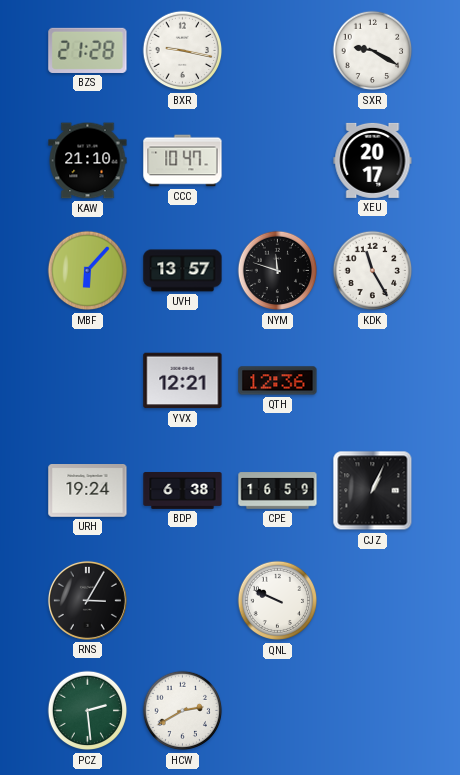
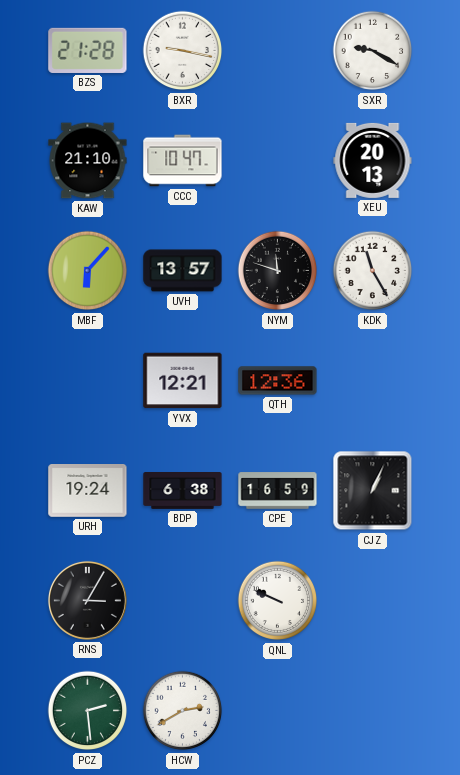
XEU: 20:17 -> 20:13
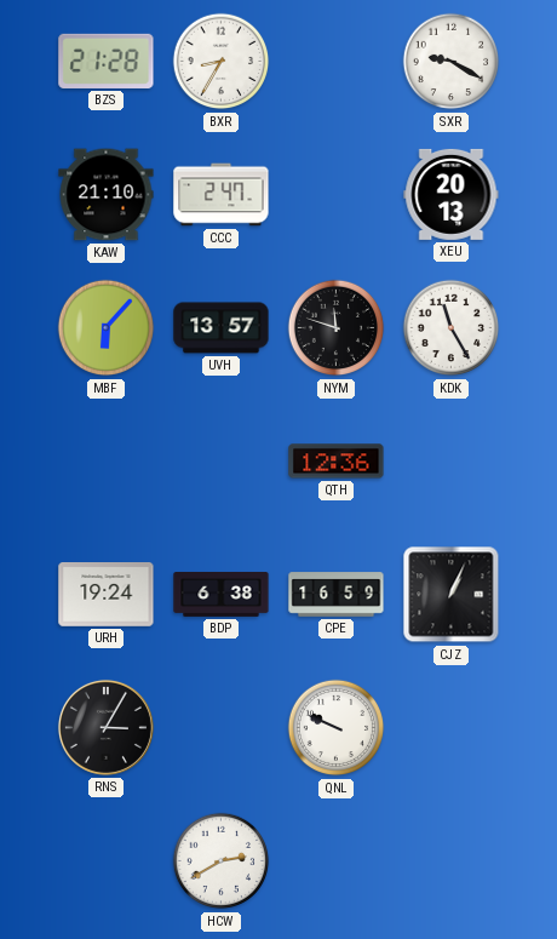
BXR: 9:17 -> 8:35
CCC: 10:47 -> 2:47
YVX: 12:21 -> none
PCZ: 2:29 -> none
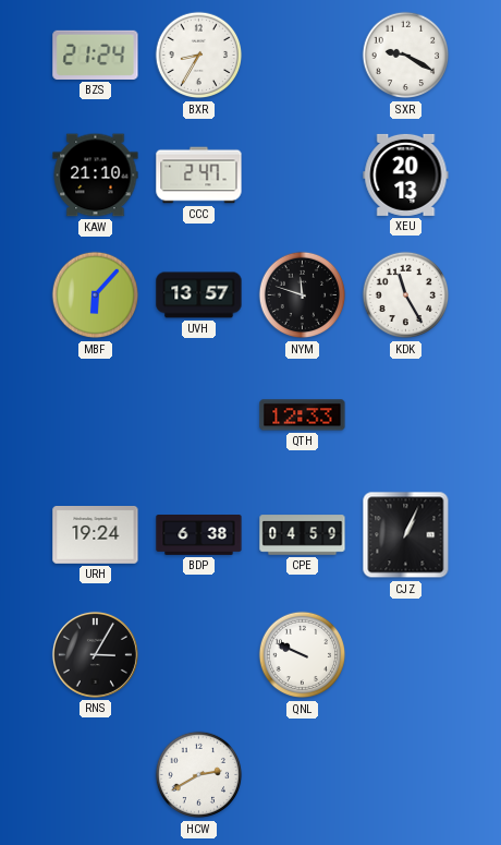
BZS: 21:28 -> 21:24
QTH: 12:36 -> 12:33
CPE: 16:59 -> 04:59
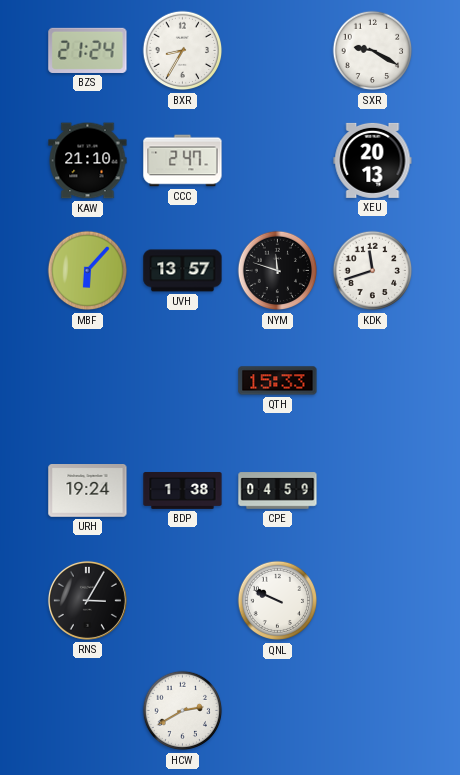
KDK: 11:25 -> 11:42
QTH: 12:33 -> 15:33
BDP: 6:38 -> 1:38
CJZ: 1:04 -> none
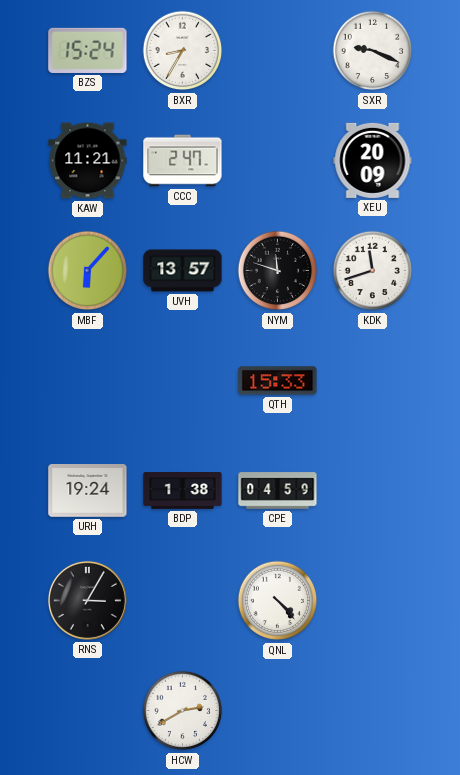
BZS: 21:24 -> 15:24
SXR: 9:20 -> 9:19
KAW: 21:10 -> 11:21
XEU: 20:13 -> 20:09
QNL: 9:49 -> 4:23
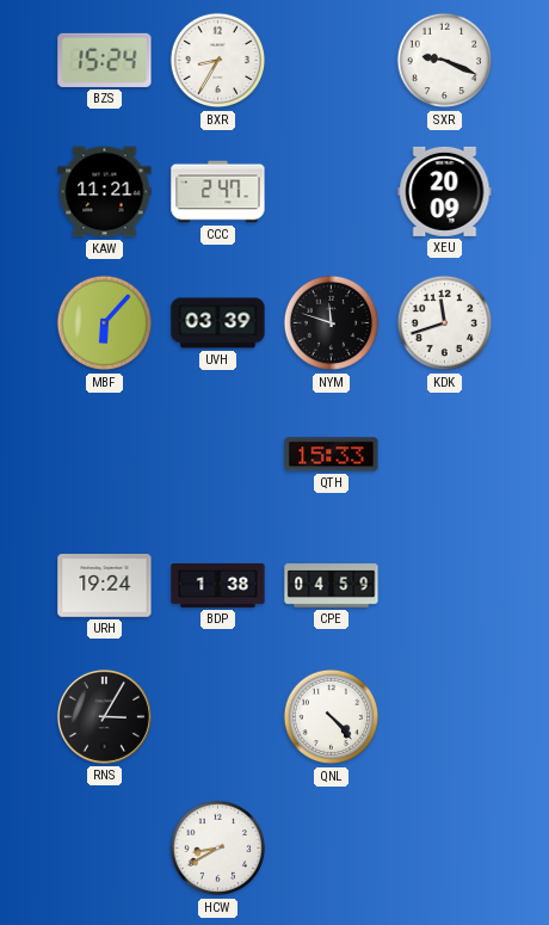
UVH: 13:57 -> 03:39
HCW: 2:40 -> 8:40
